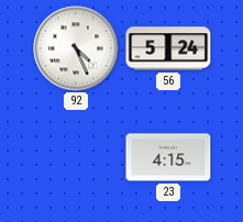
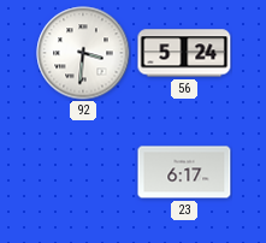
92: 4:26 -> 3:31
23: 4:15 -> 6:17
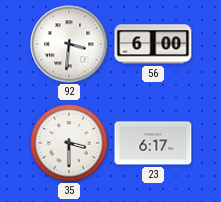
56: 5:24 -> 6:00
35: none -> 3:30
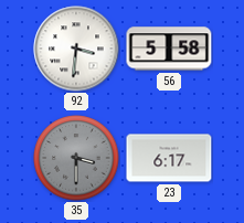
56: 6:00 -> 5:58
35 dial: white -> grey
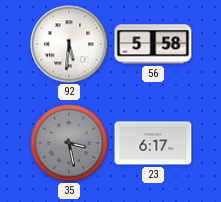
92: 3:31 -> 5:31
35: 3:30 -> 3:28
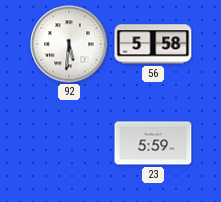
35: 3:28 -> none
23: 6:17 -> 5:59
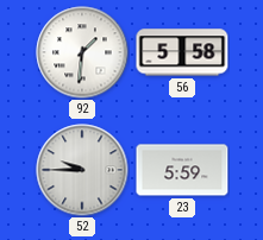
92: 5:31 -> 1:31
52: none -> 9:45
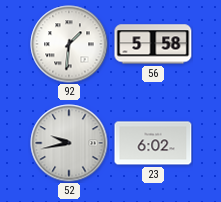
52: 9:45 -> 9:43
23: 5:59 -> 6:02
